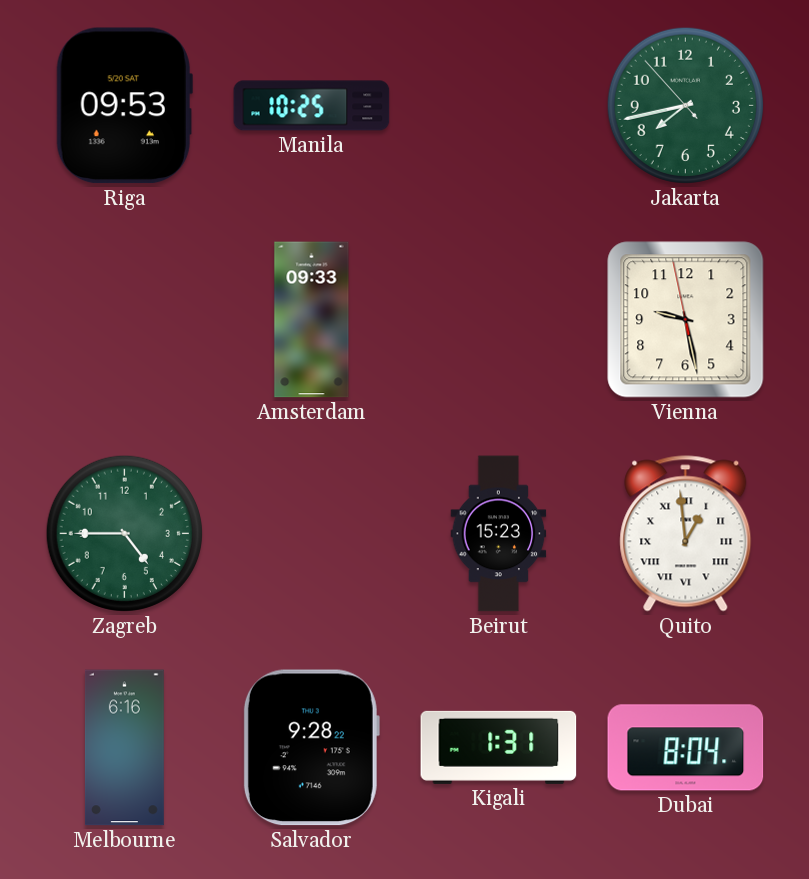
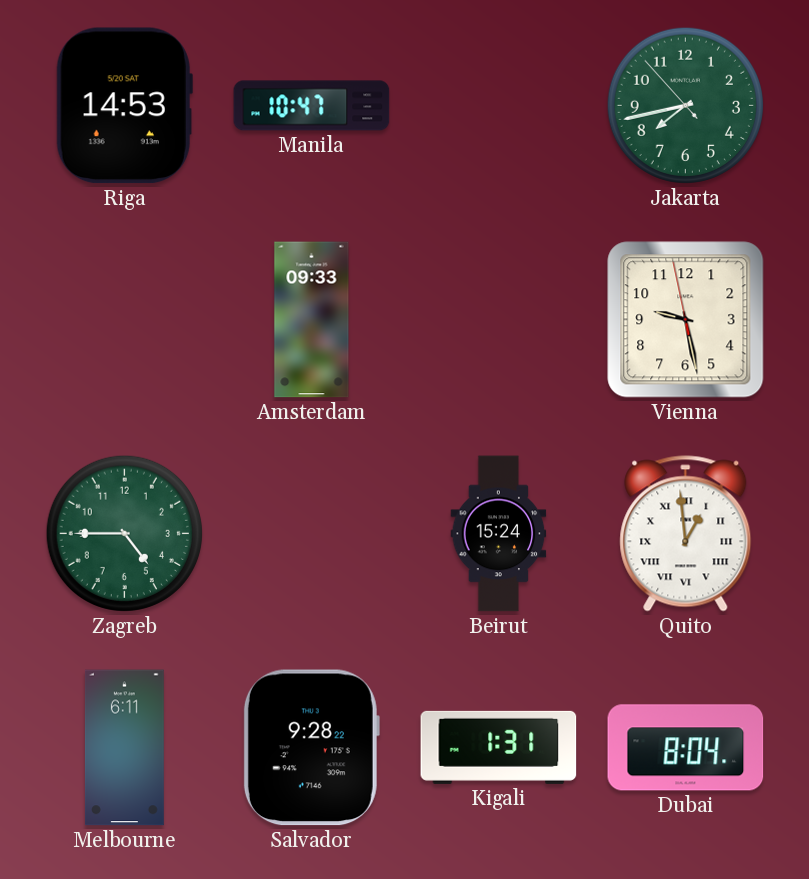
Riga: 09:53 -> 14:53
Manila: 10:25 -> 10:47
Beirut: 15:23 -> 15:24
Melbourne: 6:16 -> 6:11
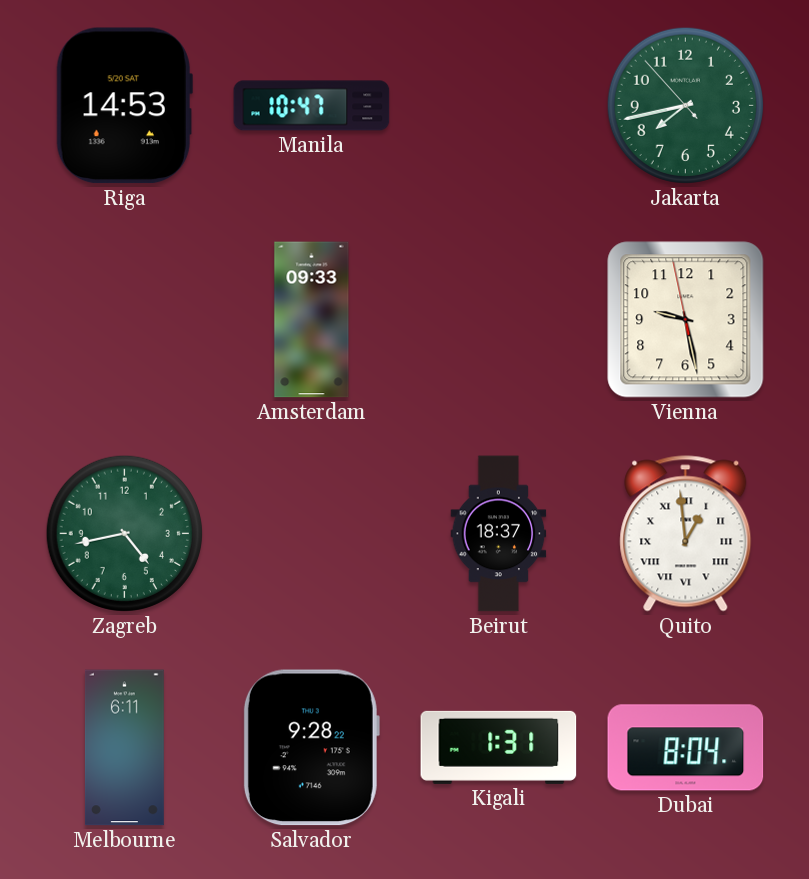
Zagreb: 4:45 -> 4:43
Beirut: 15:24 -> 18:37
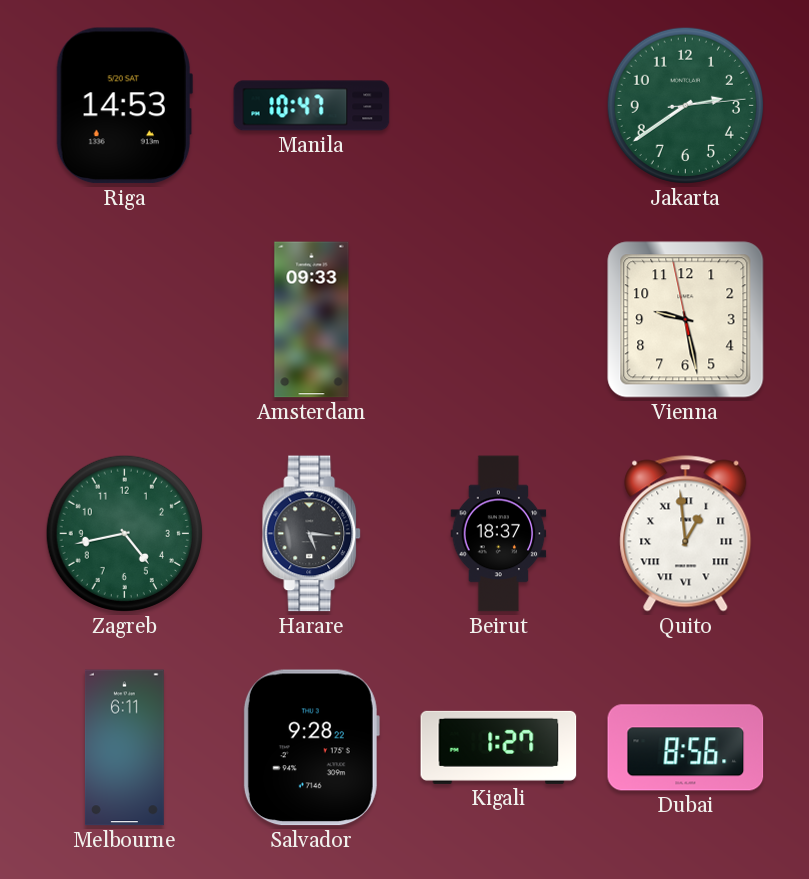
Jakarta: 7:42 -> 2:39
Harare: none -> 5:16
Kigali: 1:31 -> 1:27
Dubai: 8:04 -> 8:56
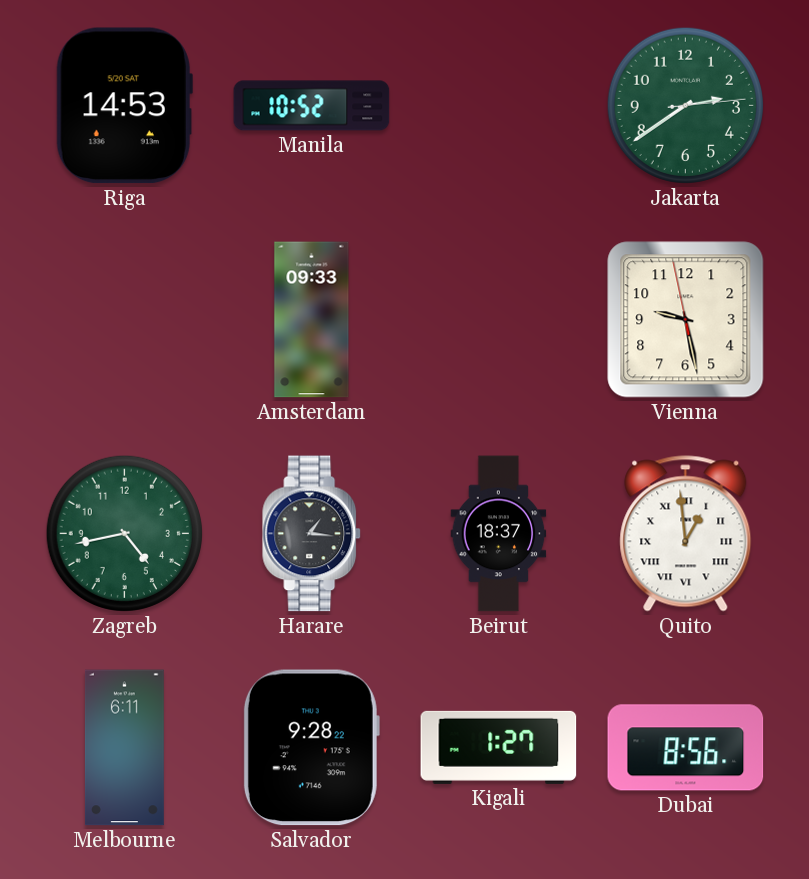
Manila: 10:47 -> 10:52
Harare: 5:16 -> 1:16
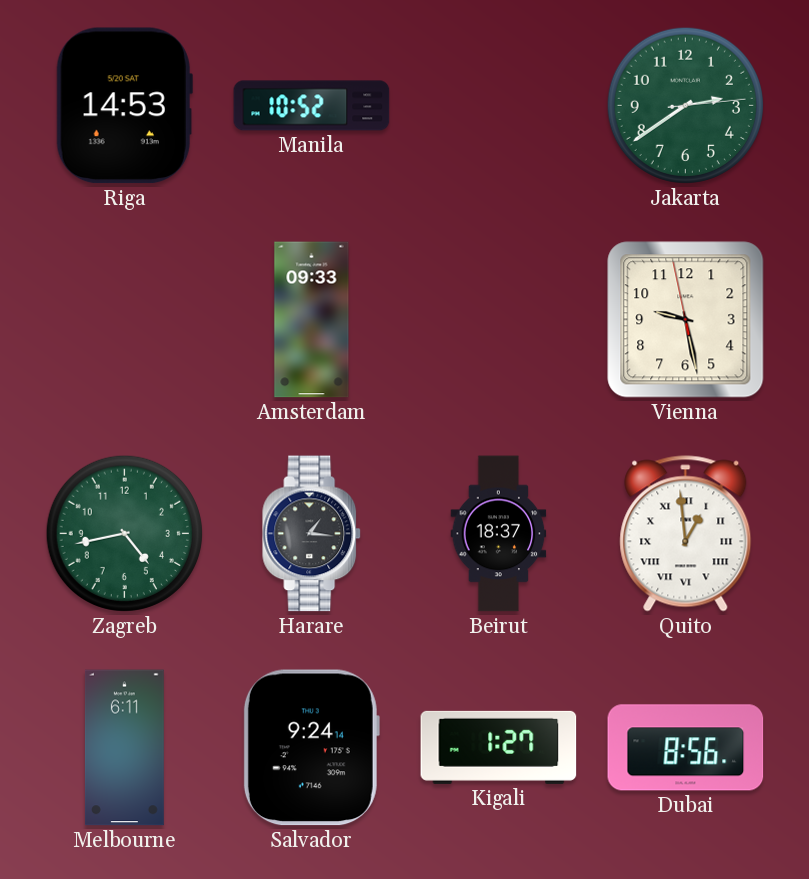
Salvador: 9:28 -> 9:24
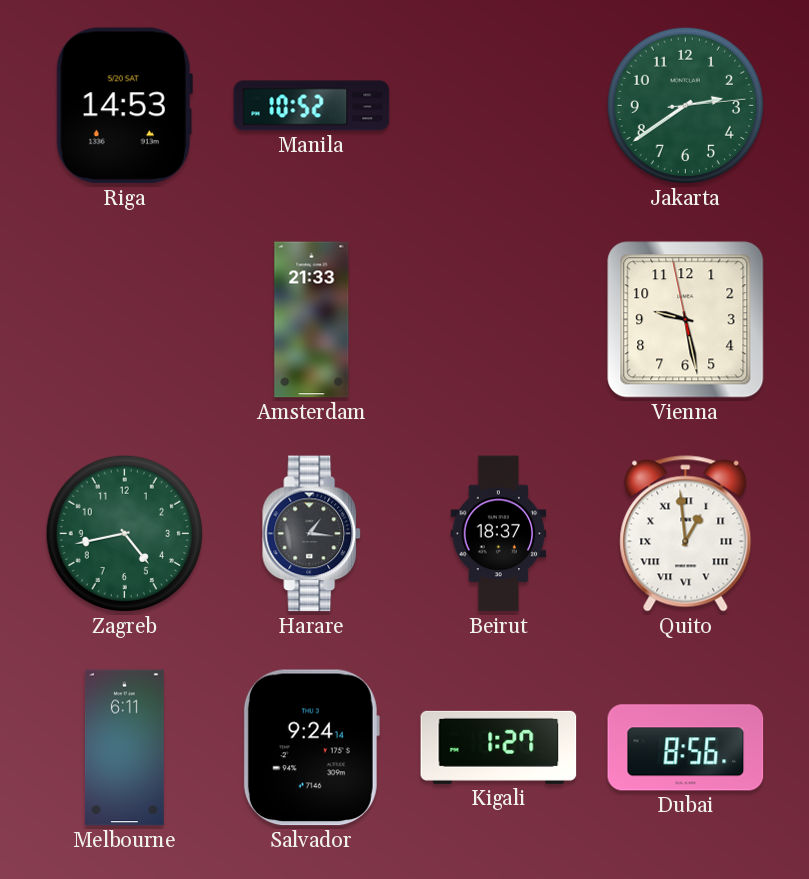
Amsterdam: 09:33 -> 21:33
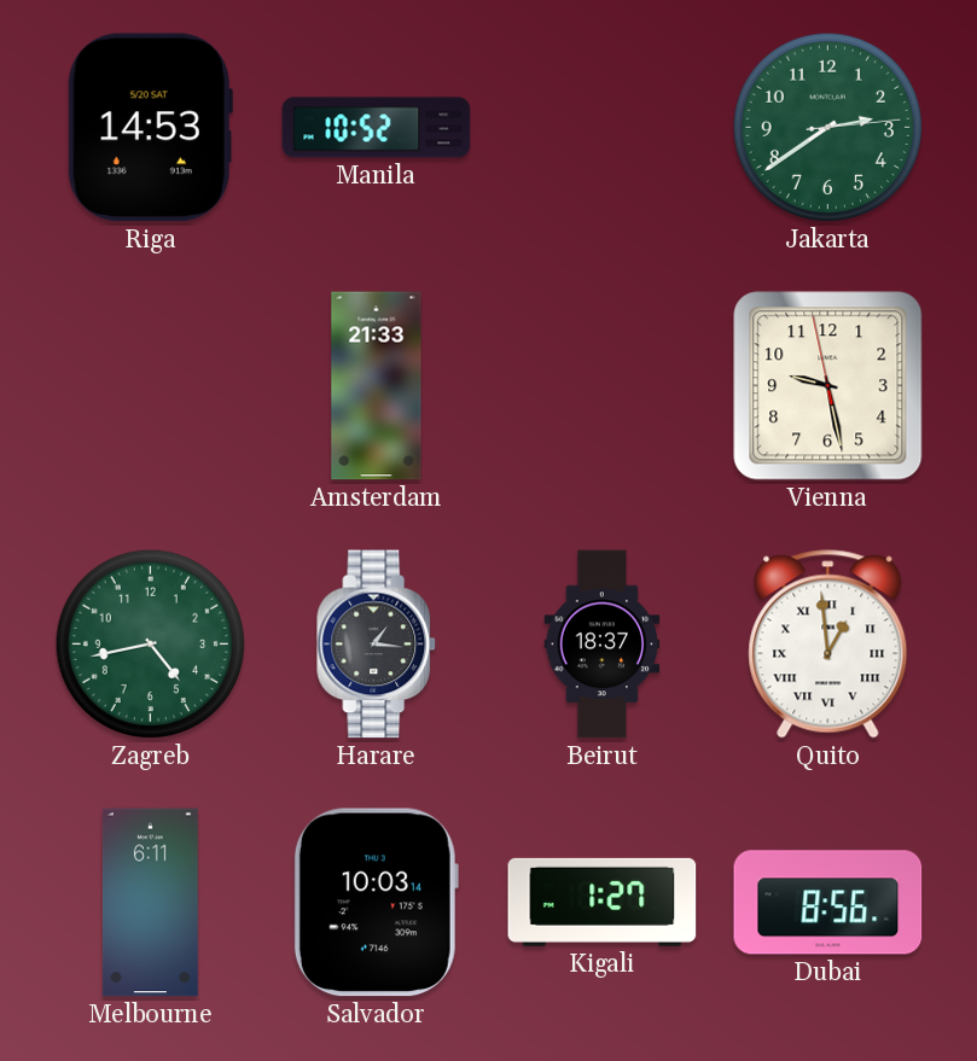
Salvador: 9:24 -> 10:03
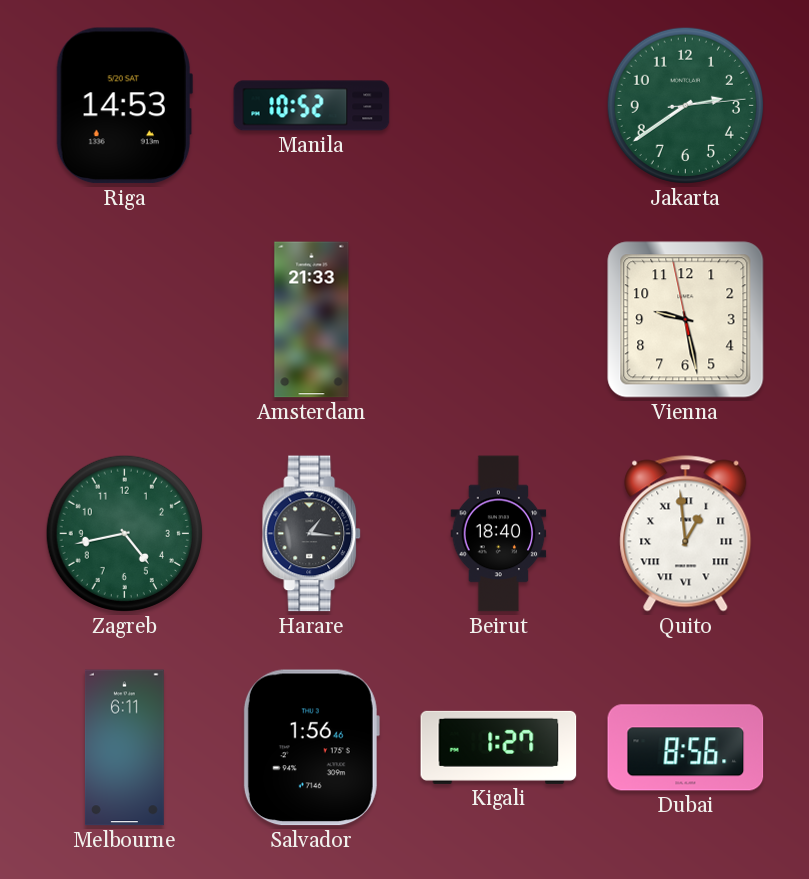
Beirut: 18:37 -> 18:40
Salvador: 10:03 -> 1:56
